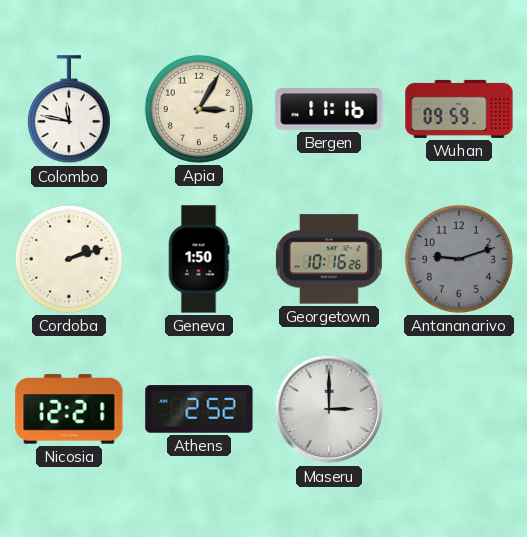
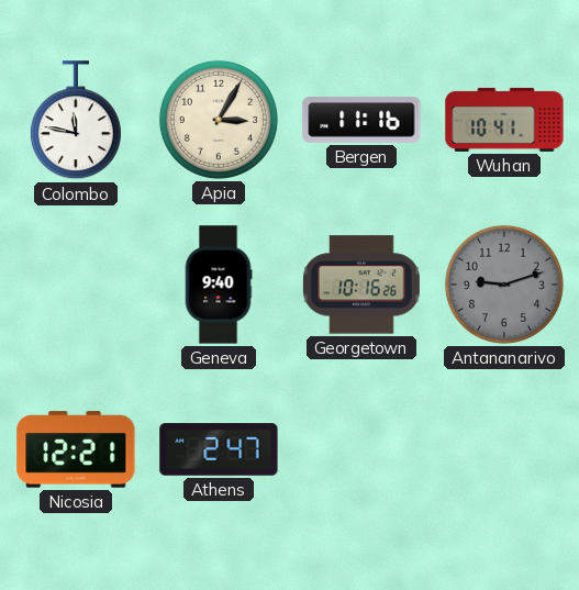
Wuhan: 09:59 -> 10:41
Cordoba: 2:12 -> none
Geneva: 1:50 -> 9:40
Athens: 2:52 -> 2:47
Maseru: 3:00 -> none
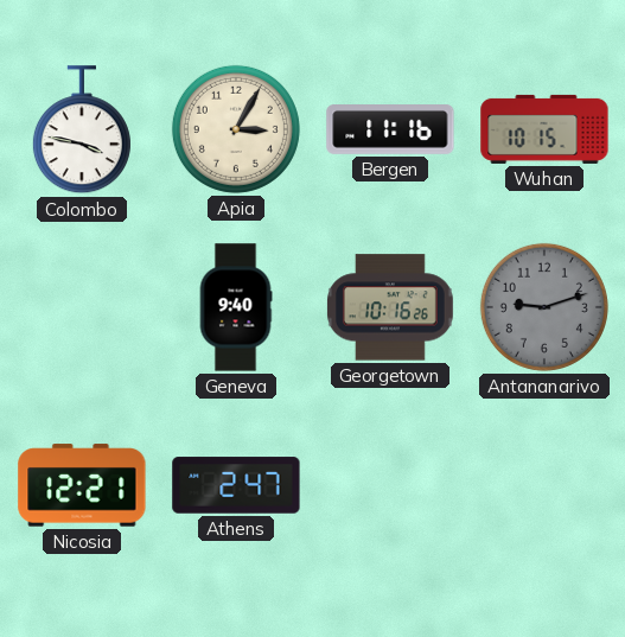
Colombo: 11:47 -> 3:47
Wuhan: 10:41 -> 10:15
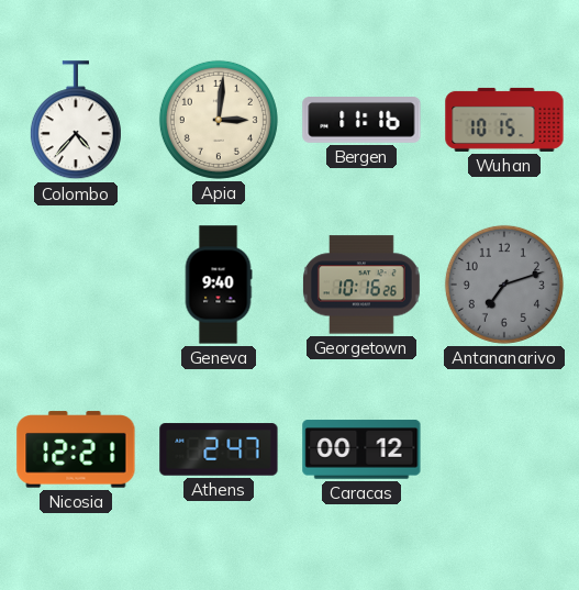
Colombo: 3:47 -> 4:37
Apia: 3:05 -> 3:01
Antananarivo: 9:12 -> 7:12
Caracas: none -> 00:12
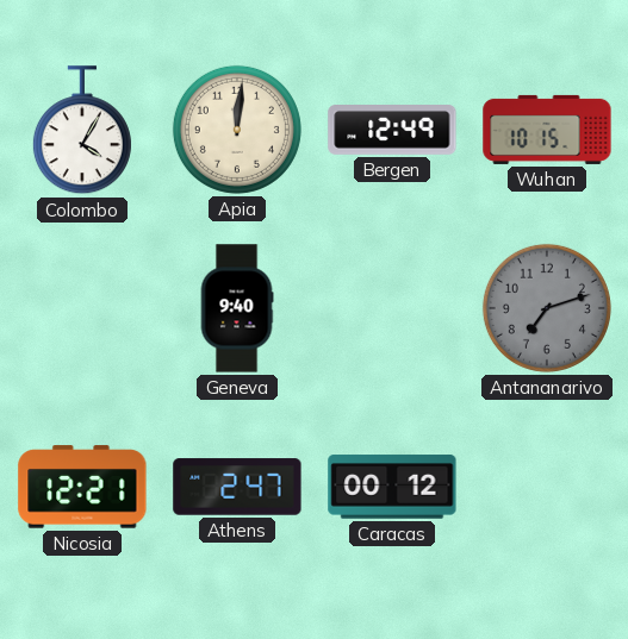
Colombo: 4:37 -> 4:05
Apia: 3:01 -> 12:01
Bergen: 11:16 -> 12:49
Georgetown: 10:16 -> none
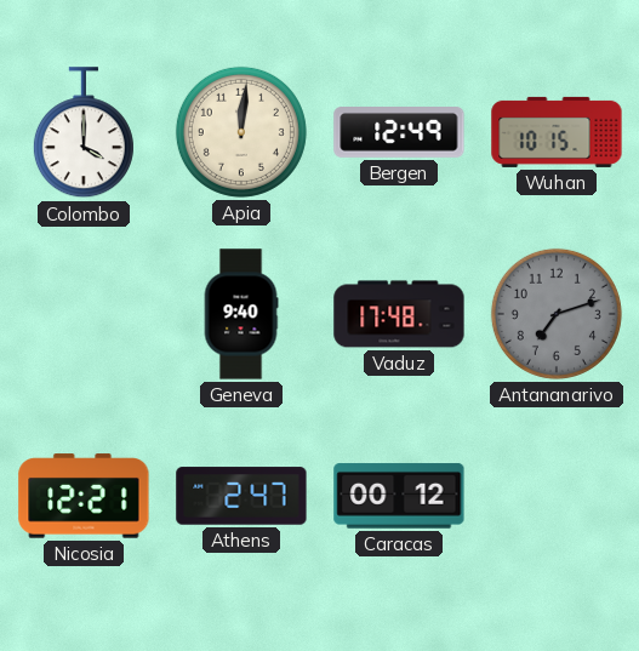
Colombo: 4:05 -> 4:00
Vaduz: none -> 17:48
